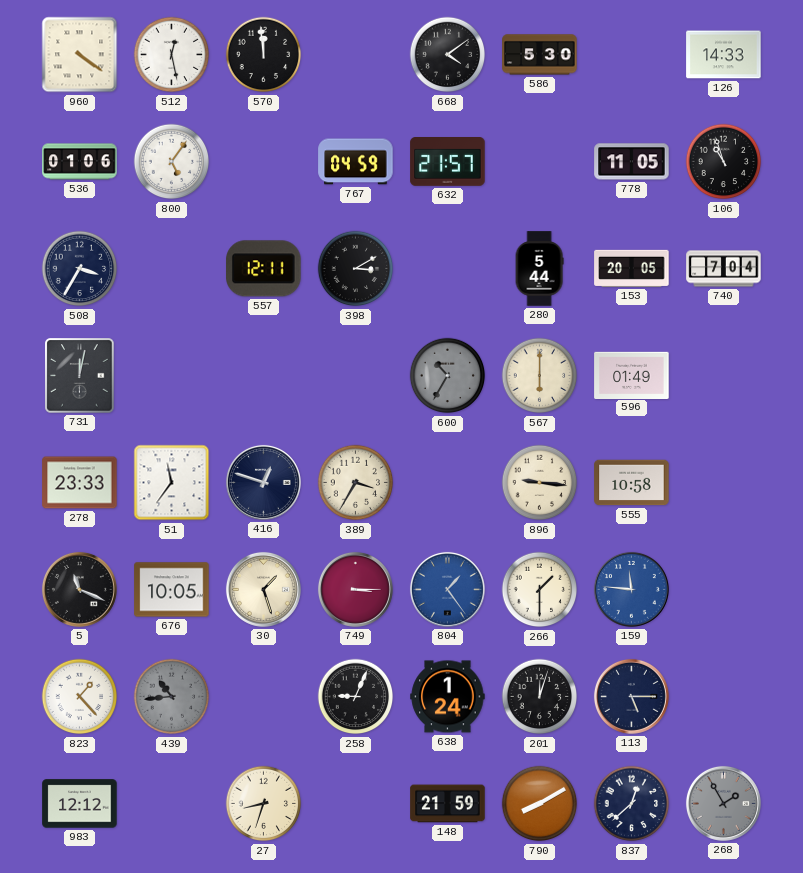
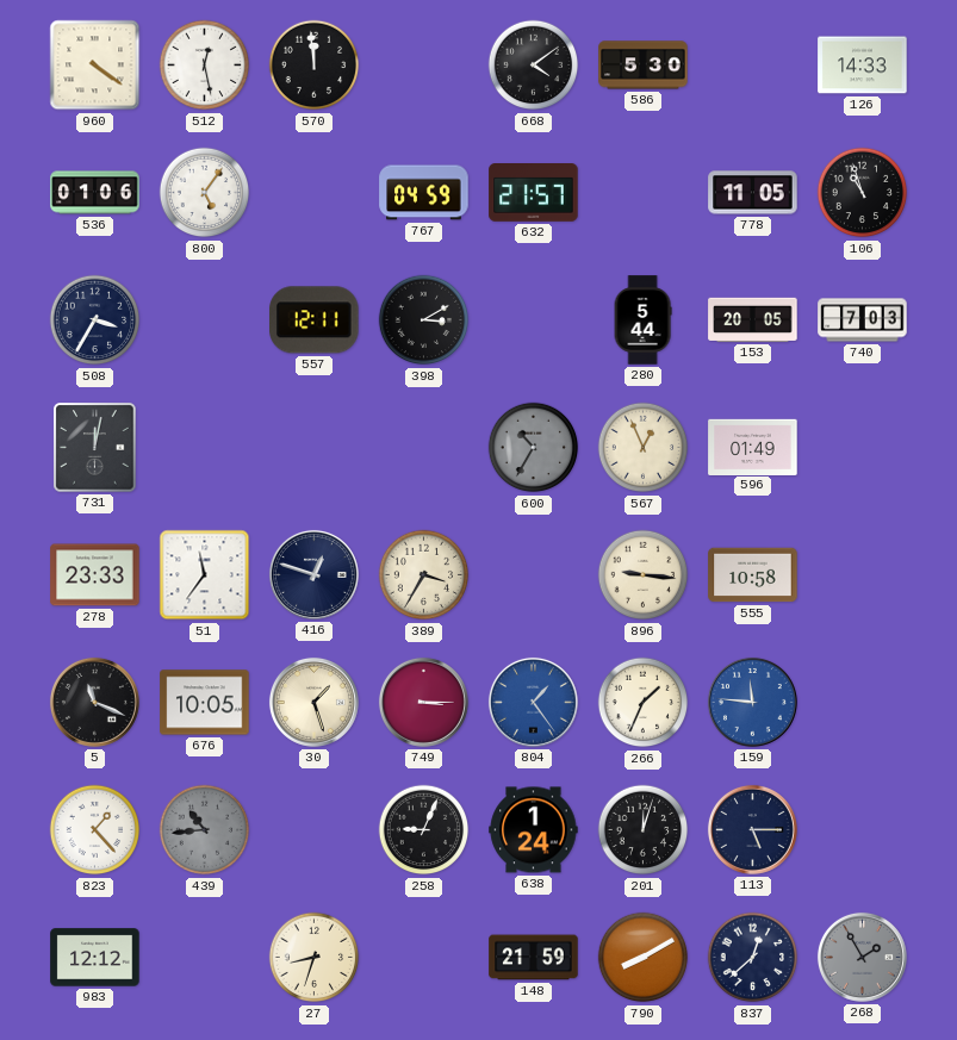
740: 7:04 -> 7:03
567: 6:00 -> 12:56
266: 1:30 -> 1:34
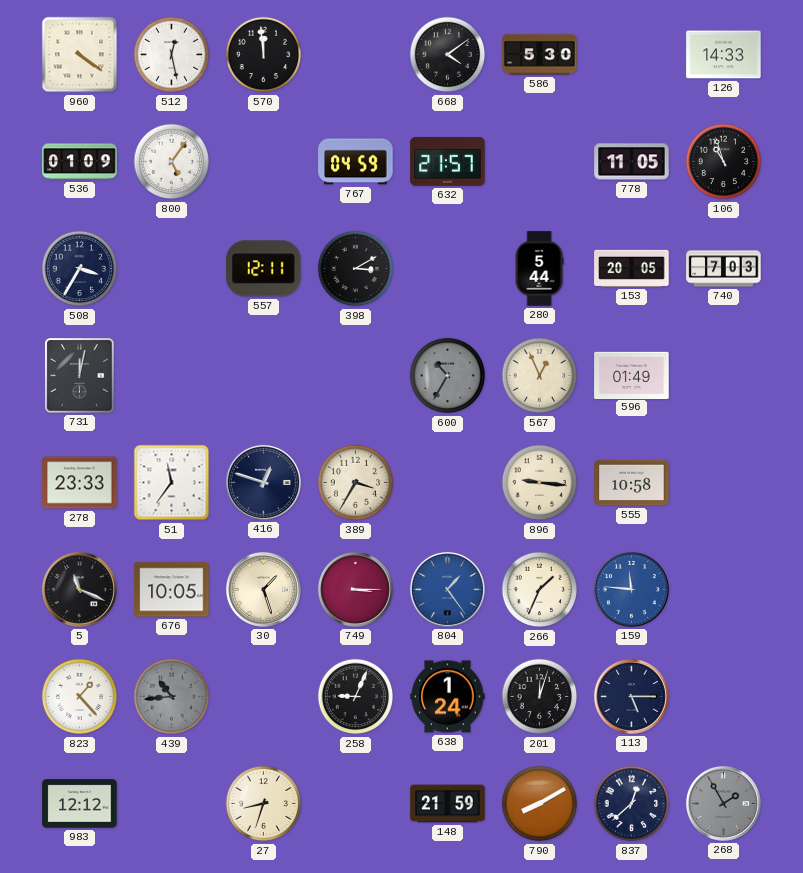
536: 01:06 -> 01:09
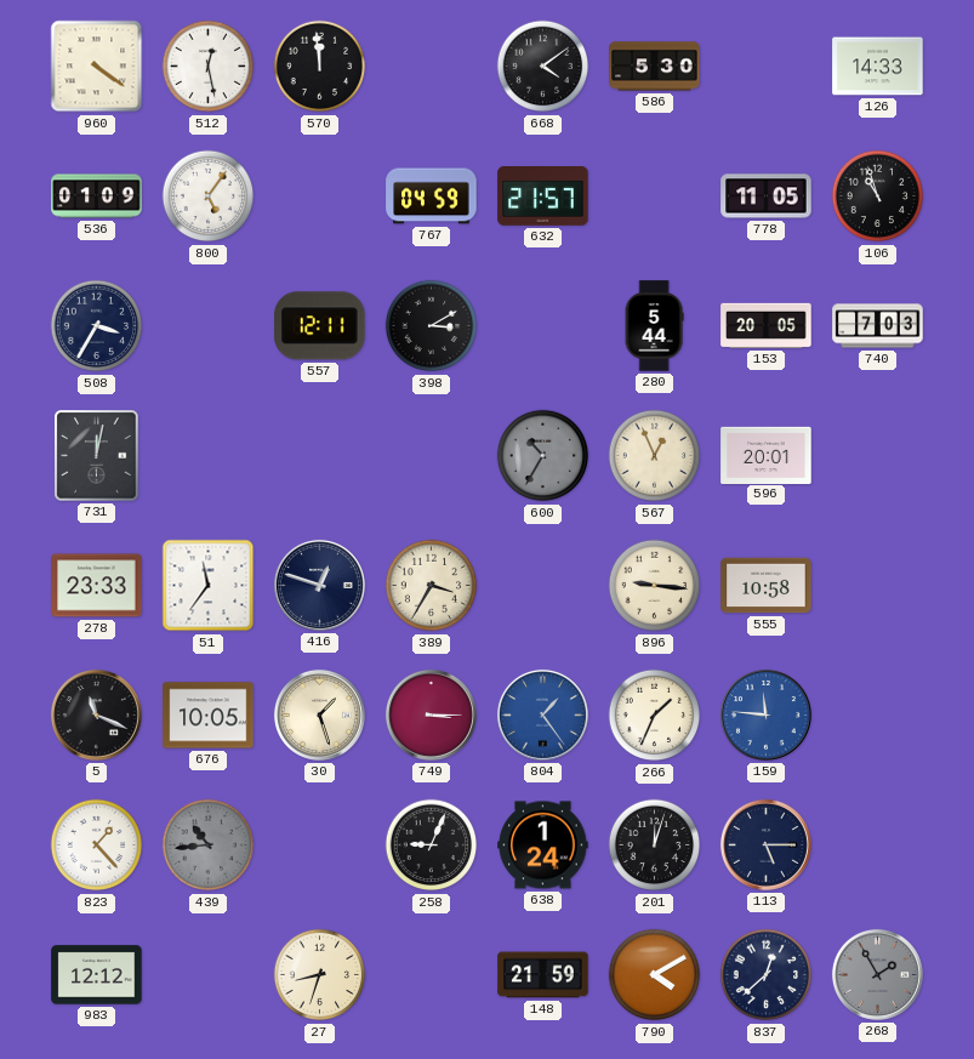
596: 01:49 -> 20:01
790: 8:10 -> 4:10
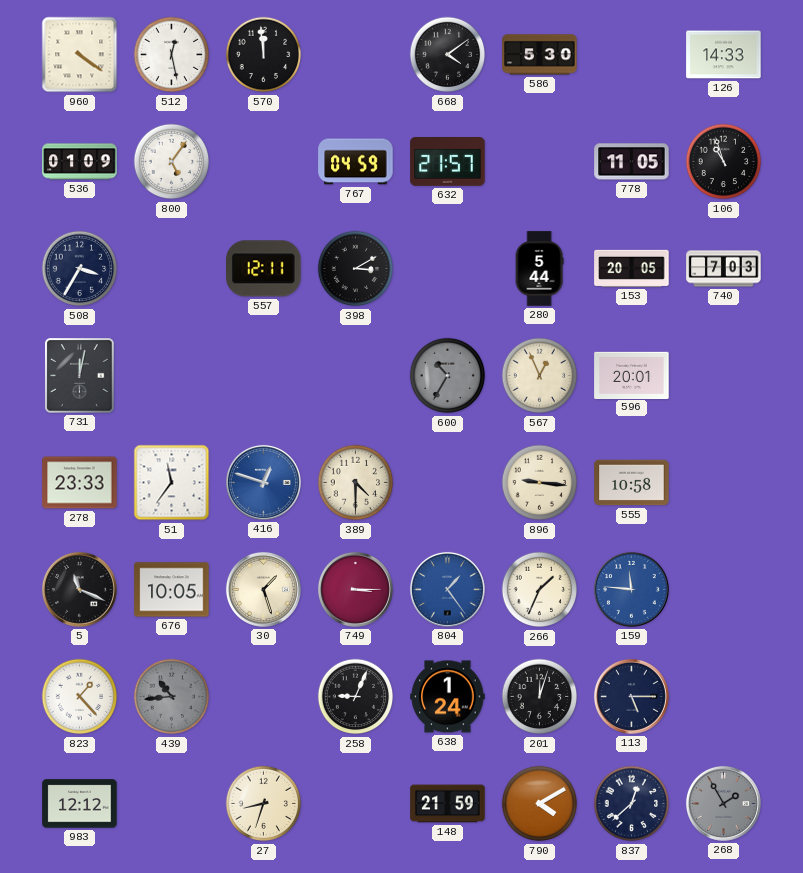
416 dial: navy -> blue
389: 3:35 -> 4:30
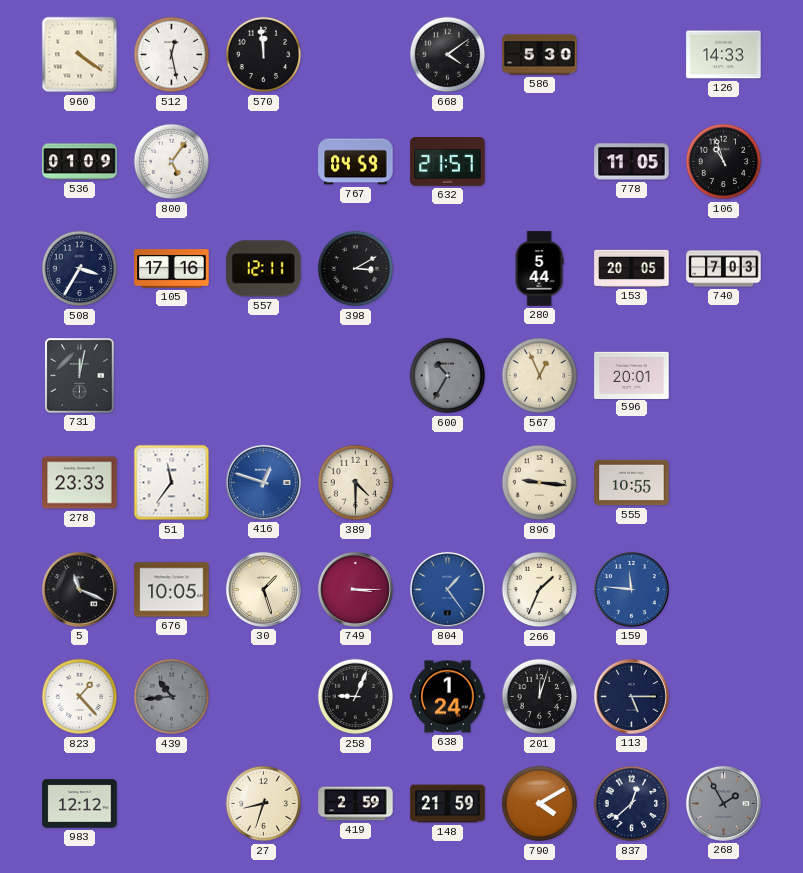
105: none -> 17:16
555: 10:58 -> 10:55
419: none -> 2:59
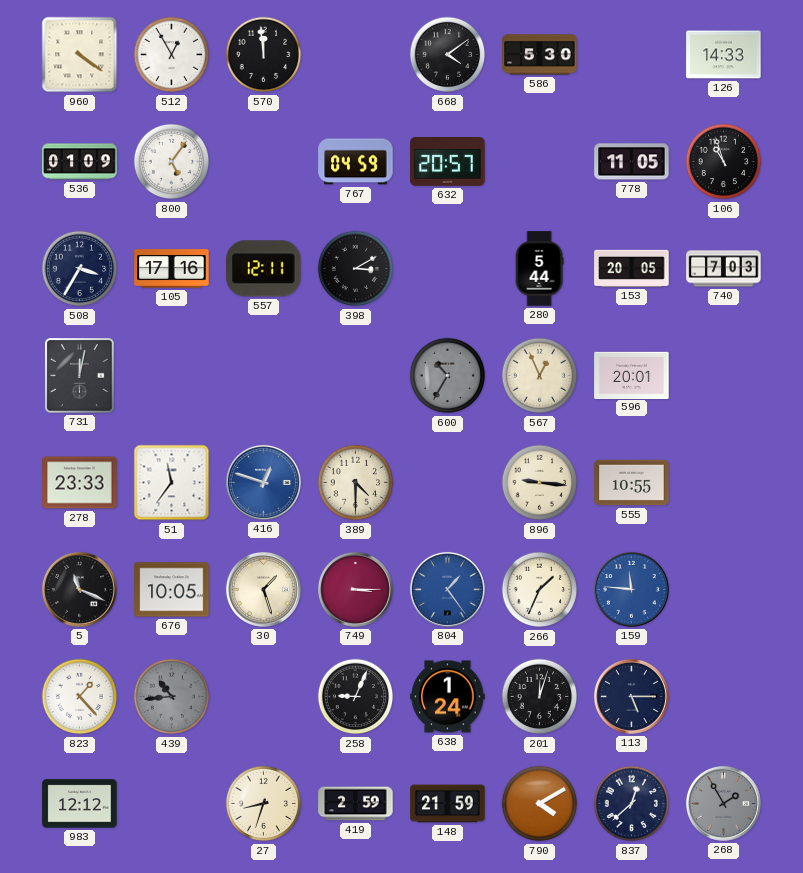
512: 12:28 -> 12:55
632: 21:57 -> 20:57
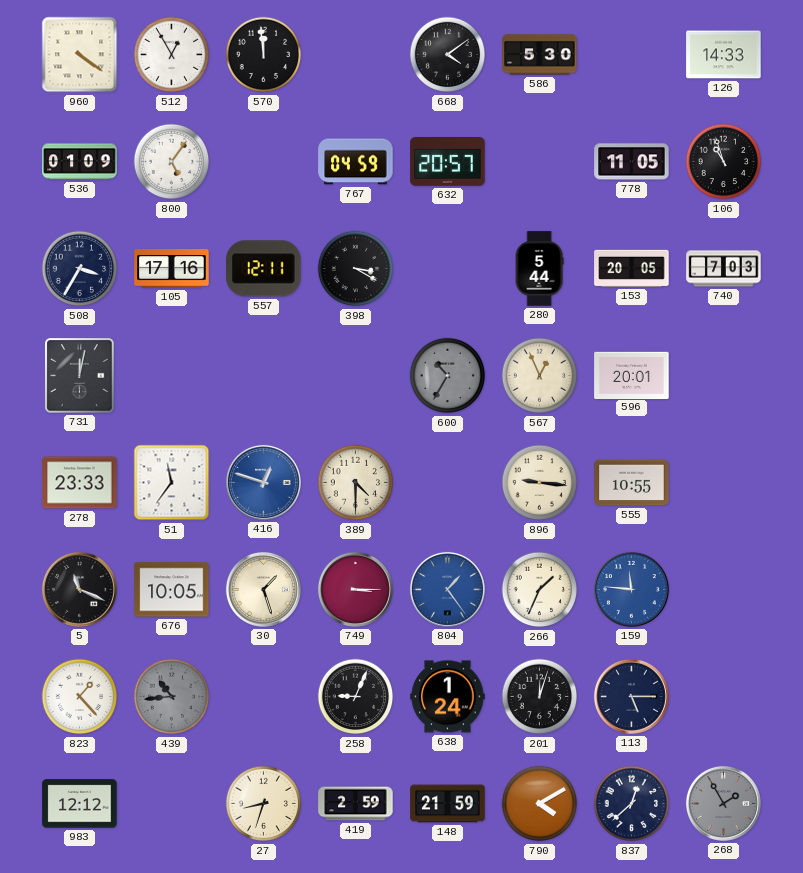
398: 3:10 -> 3:20
